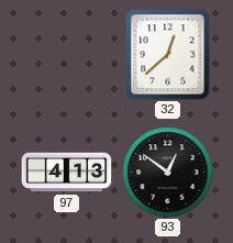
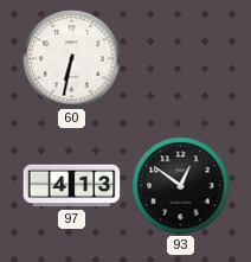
60: none -> 6:32
32: 12:38 -> none
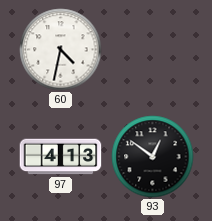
60: 6:32 -> 4:32
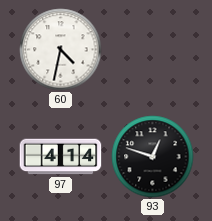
97: 4:13 -> 4:14
93: 12:51 -> 12:48
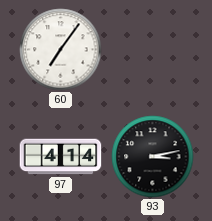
60: 4:32 -> 7:06
93: 12:48 -> 3:13
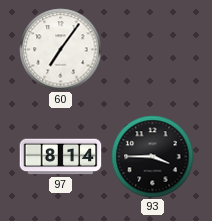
97: 4:14 -> 8:14
93: 3:13 -> 3:45
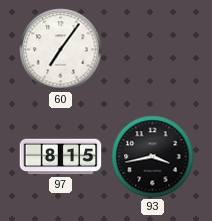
97: 8:14 -> 8:15
93: 3:45 -> 3:43
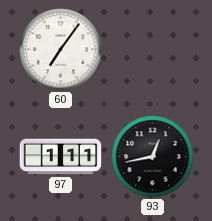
97: 8:15 -> 1:11
93: 3:43 -> 12:43
